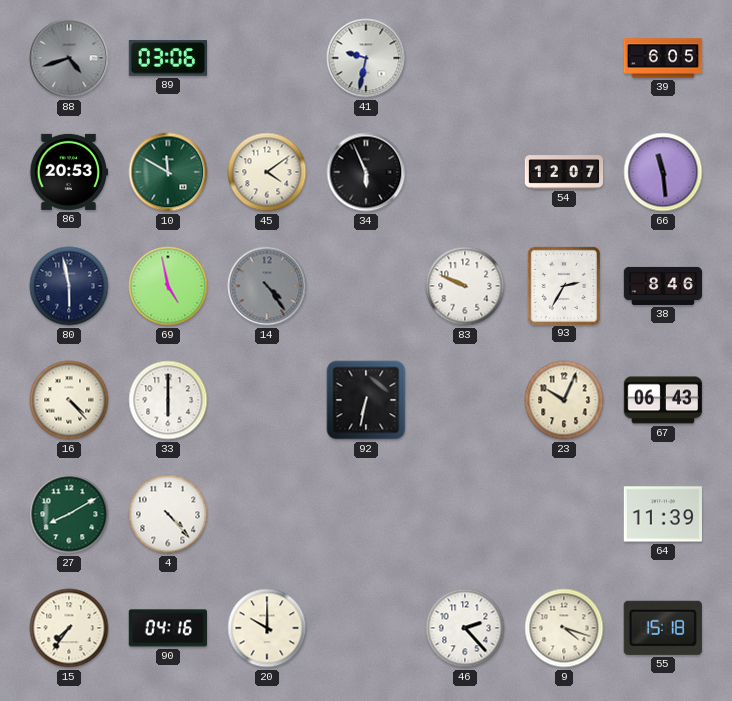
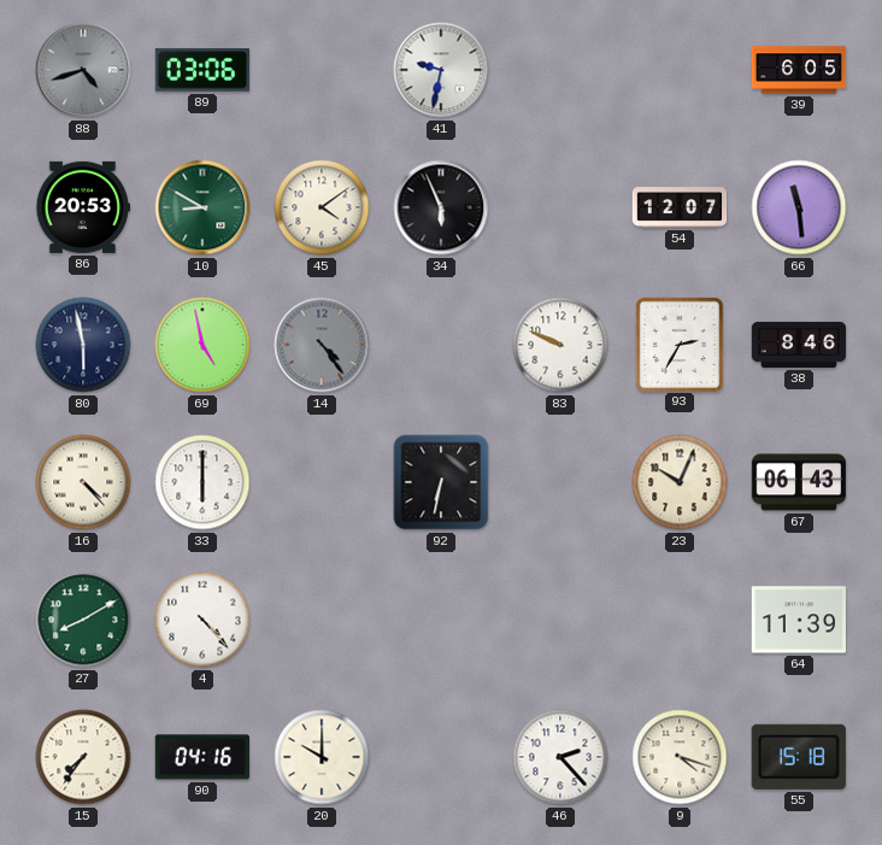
10: 11:50 -> 8:50
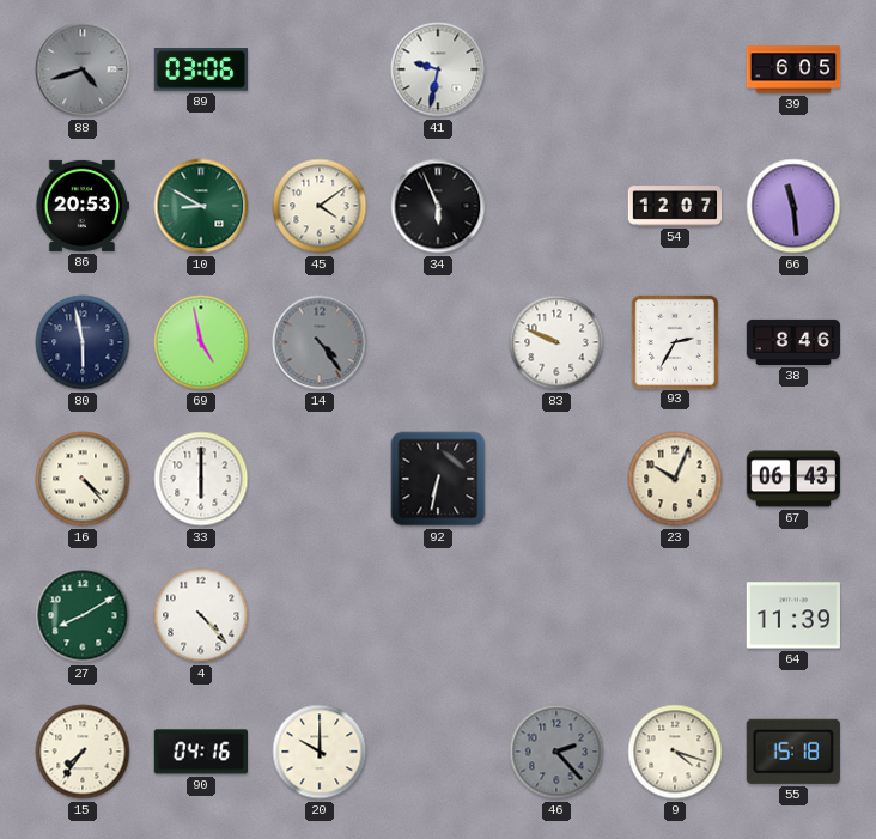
46 dial: white -> grey
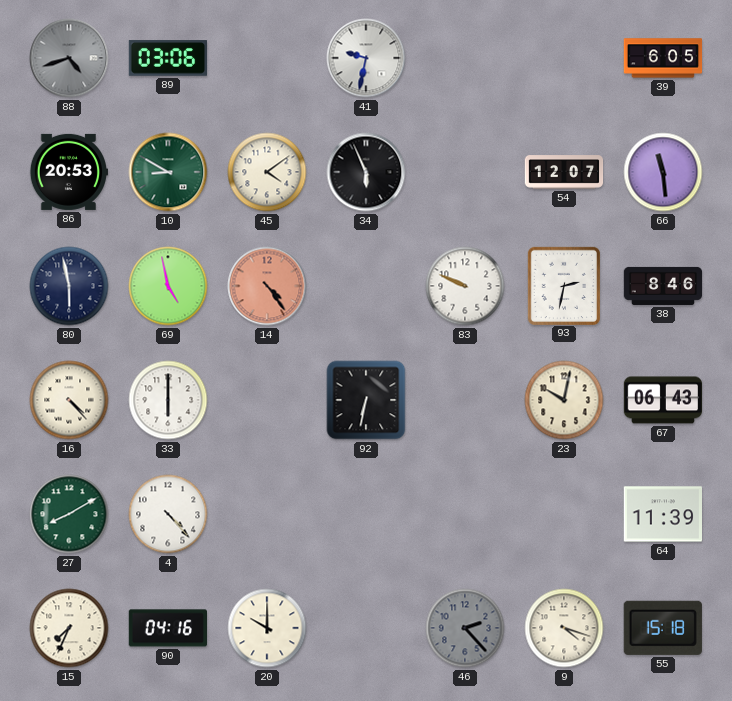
14 dial: grey -> salmon
93: 2:35 -> 2:32
23: 10:04 -> 10:02
15: 7:36 -> 7:34
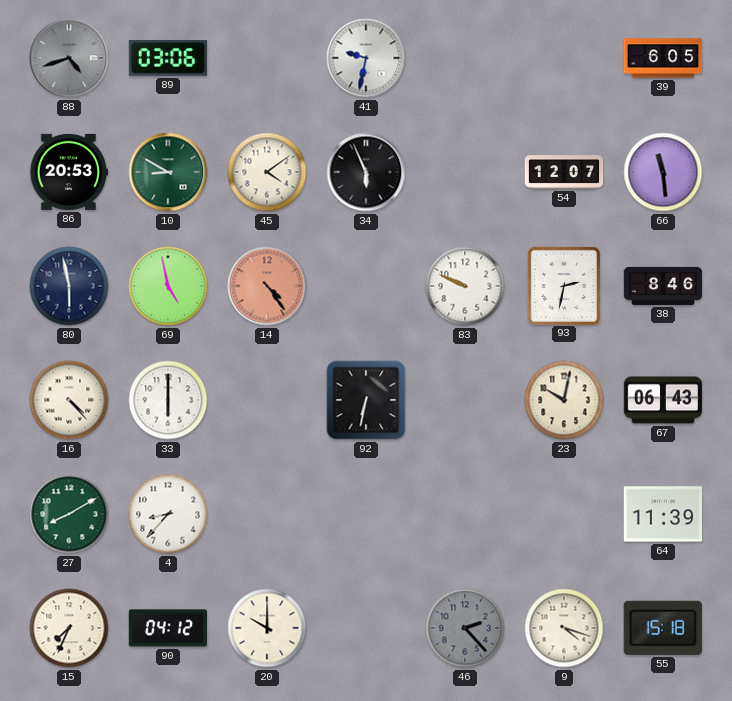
4: 4:23 -> 8:37
90: 04:16 -> 04:12
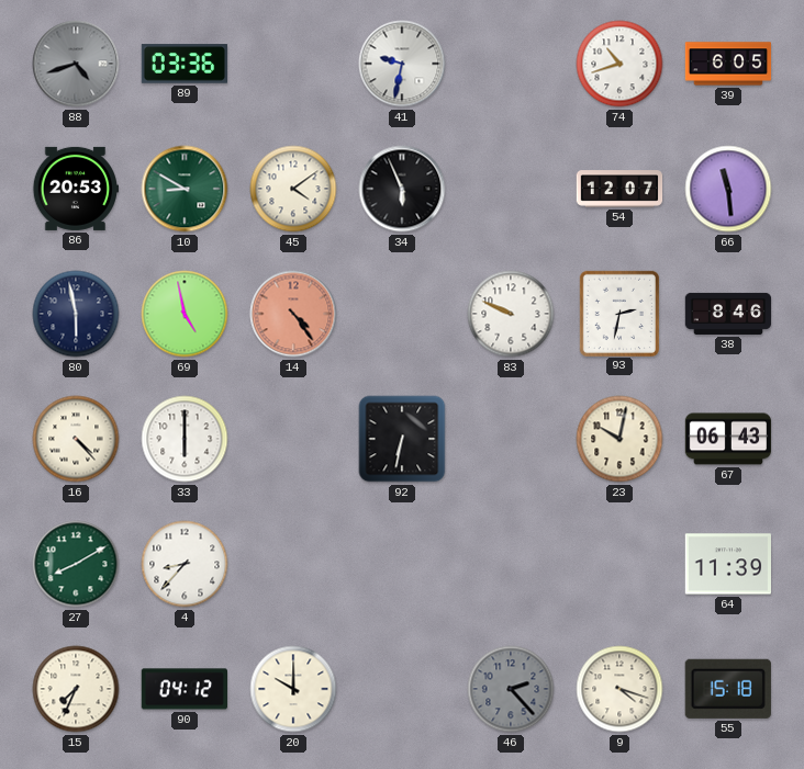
89: 03:06 -> 03:36
74: none -> 10:42
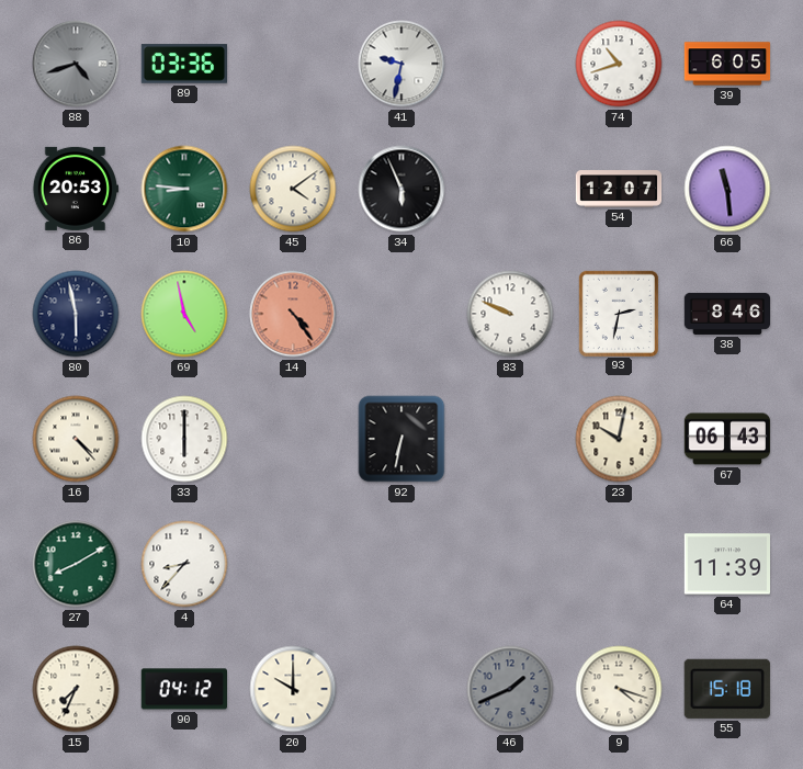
10: 8:50 -> 8:46
46: 2:23 -> 1:41
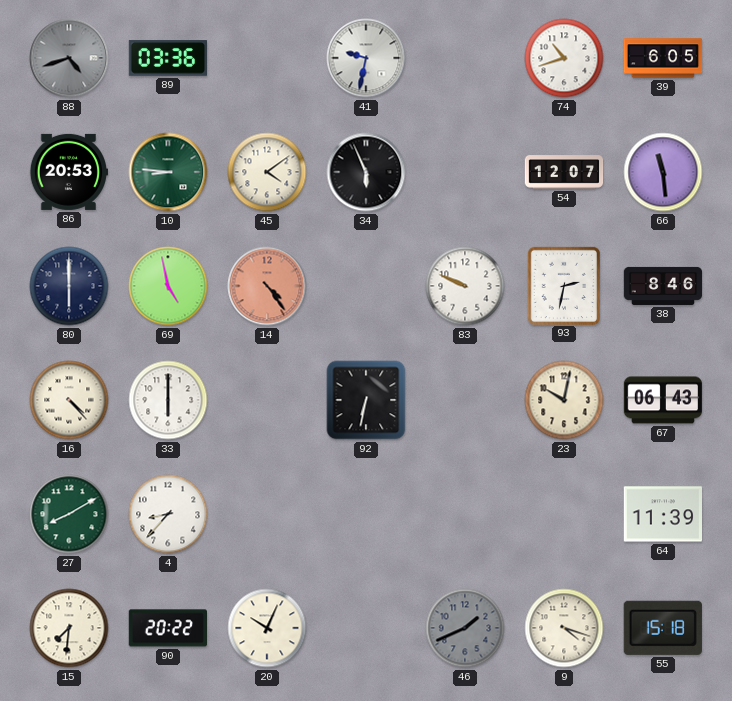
80: 5:58 -> 6:00
15: 7:34 -> 7:31
90: 04:12 -> 20:22
20: 10:00 -> 10:04
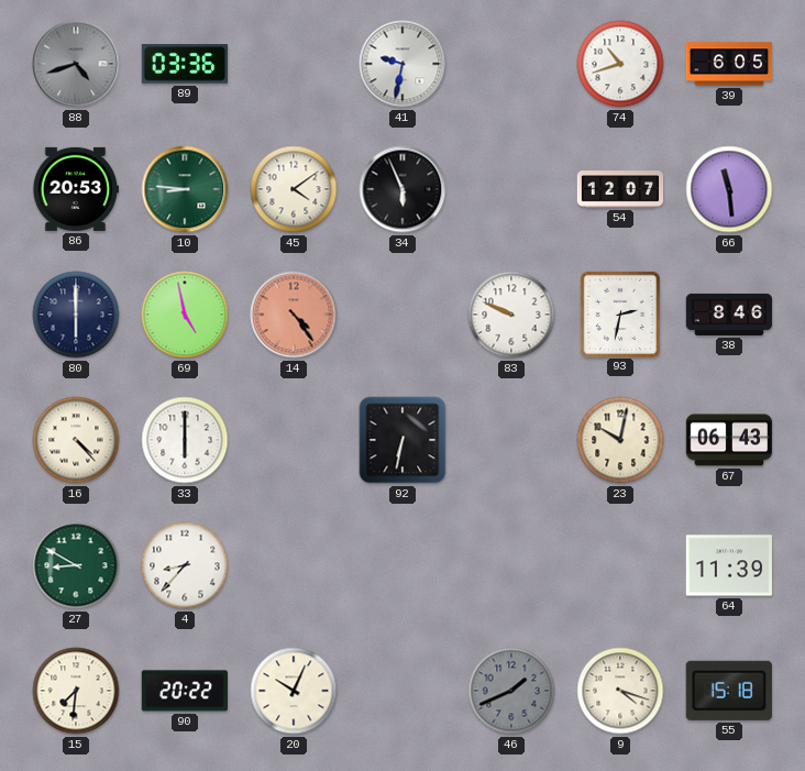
27: 8:10 -> 8:50
